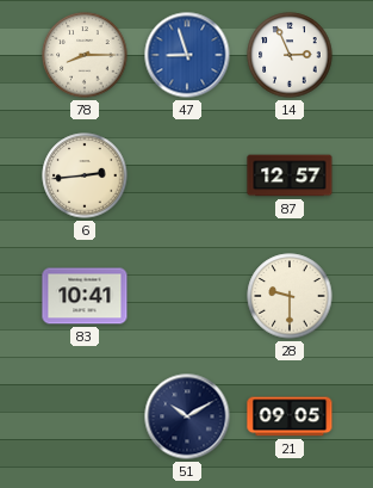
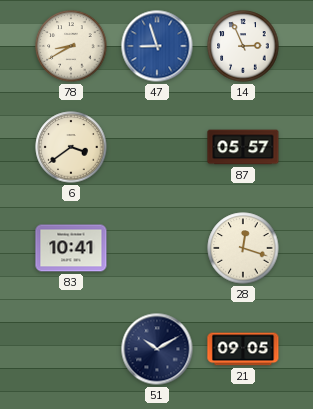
78: 8:15 -> 8:40
6: 2:44 -> 3:39
87: 12:57 -> 05:57
28: 9:30 -> 12:18
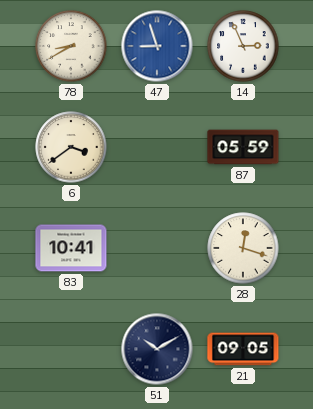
87: 05:57 -> 05:59
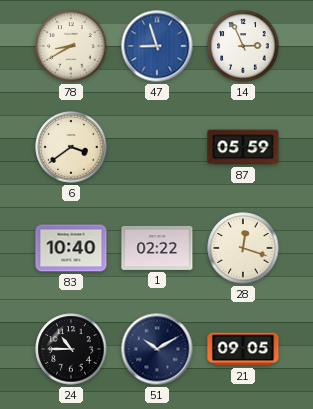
83: 10:41 -> 10:40
1: none -> 02:22
24: none -> 10:45
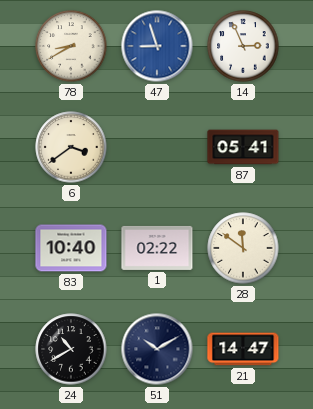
87: 05:59 -> 05:41
28: 12:18 -> 11:51
24: 10:45 -> 10:40
21: 09:05 -> 14:47
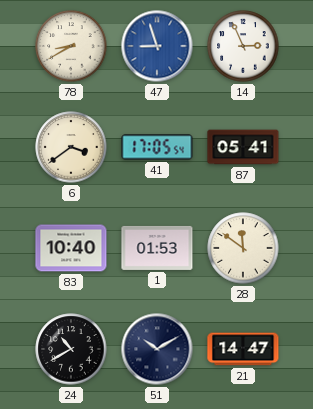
41: none -> 17:05
1: 02:22 -> 01:53
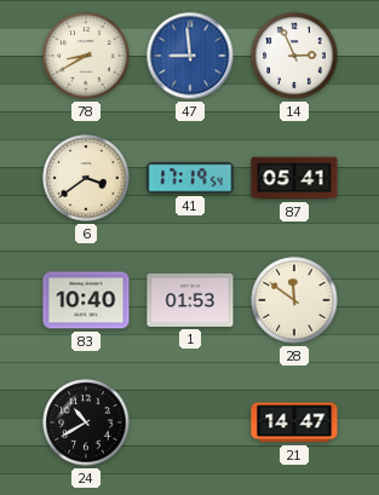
47: 8:57 -> 8:59
41: 17:05 -> 17:19
51: 10:10 -> none
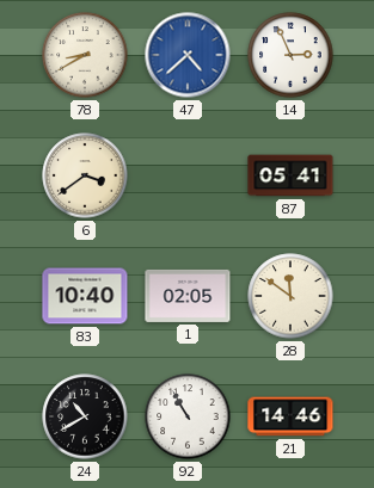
47: 8:59 -> 4:38
41: 17:19 -> none
1: 01:53 -> 02:05
92: none -> 10:55
21: 14:47 -> 14:46
